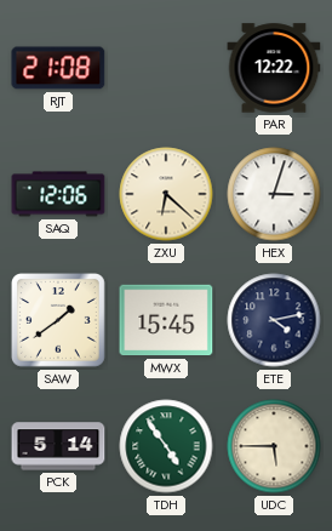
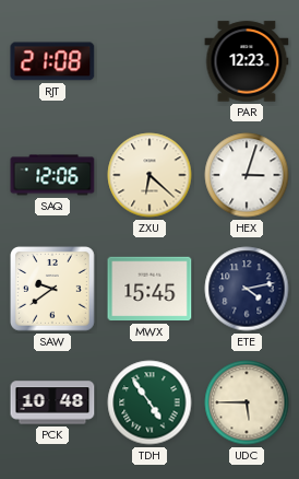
PAR: 12:22 -> 12:23
SAW: 1:39 -> 9:39
PCK: 5:14 -> 10:48
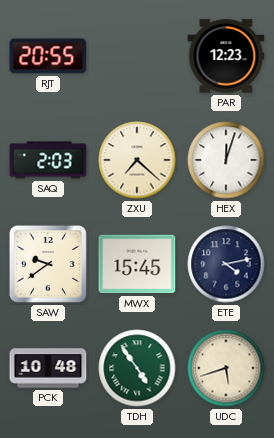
RJT: 21:08 -> 20:55
SAQ: 12:06 -> 2:03
ZXU: 6:22 -> 7:22
HEX: 3:03 -> 12:03
UDC: 5:45 -> 5:42
